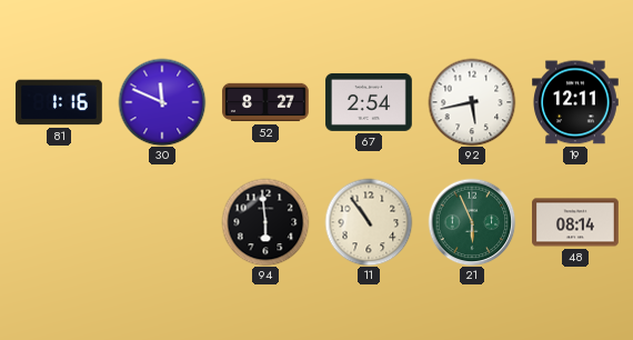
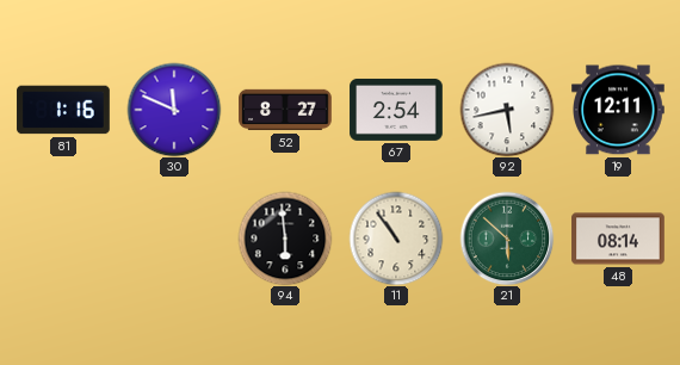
21: 5:56 -> 5:52
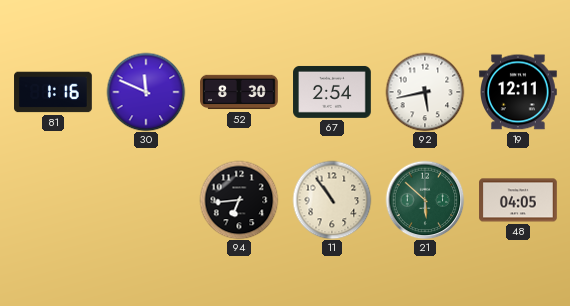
52: 8:27 -> 8:30
94: 5:59 -> 6:44
48: 08:14 -> 04:05
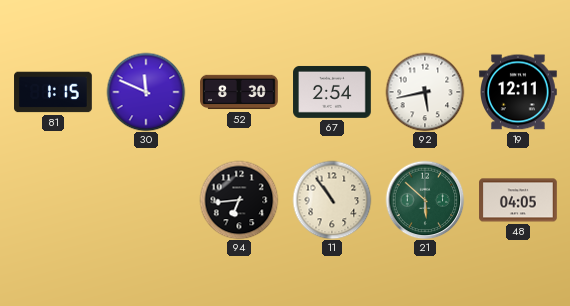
81: 1:16 -> 1:15
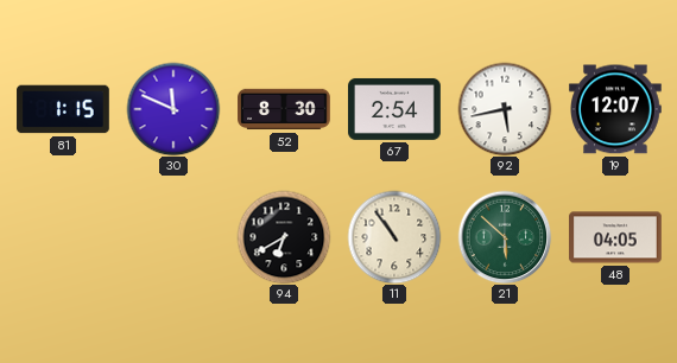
19: 12:11 -> 12:07
94: 6:44 -> 6:40
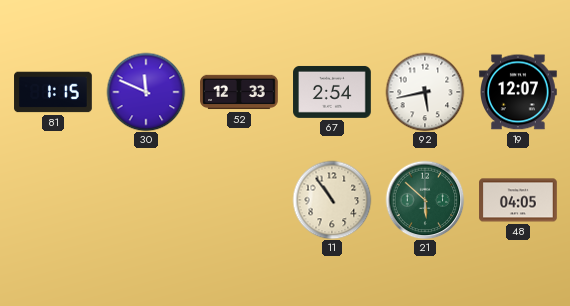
52: 8:30 -> 12:33
94: 6:40 -> none
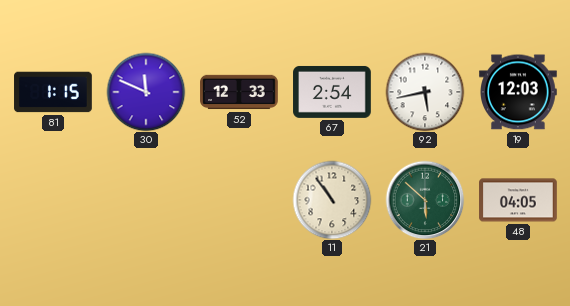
19: 12:07 -> 12:03
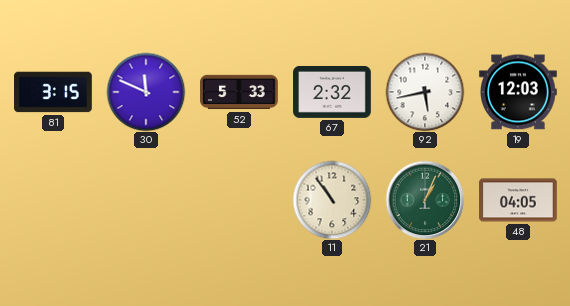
81: 1:15 -> 3:15
52: 12:33 -> 5:33
67: 2:54 -> 2:32
21: 5:52 -> 1:04
